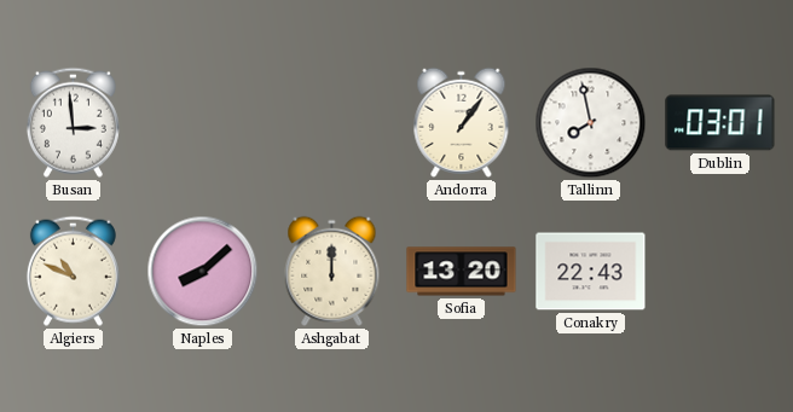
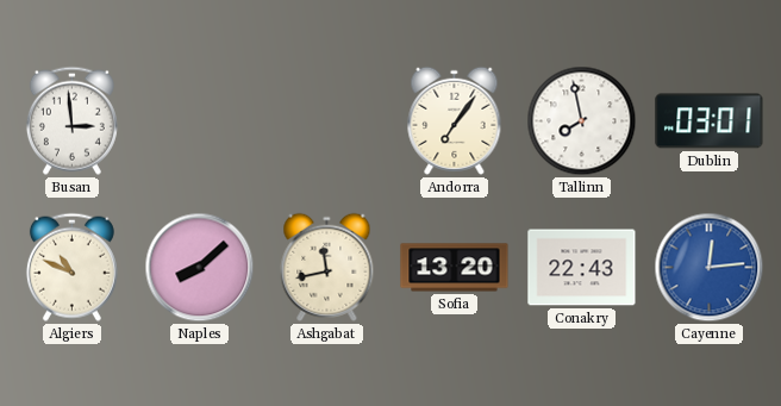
Andorra: 1:06 -> 7:06
Ashgabat: 12:00 -> 11:43
Cayenne: none -> 12:14
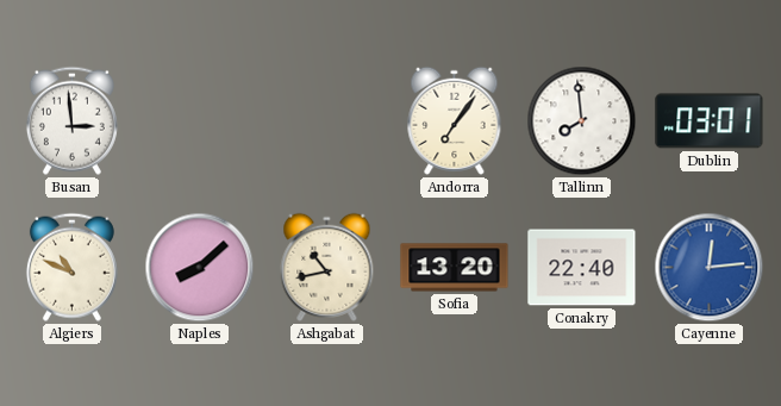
Tallinn: 7:58 -> 7:59
Ashgabat: 11:43 -> 10:43
Conakry: 22:43 -> 22:40
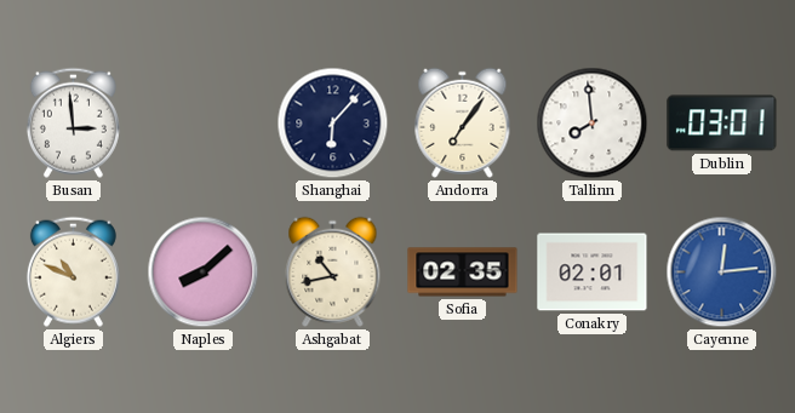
Shanghai: none -> 6:07
Sofia: 13:20 -> 02:35
Conakry: 22:40 -> 02:01
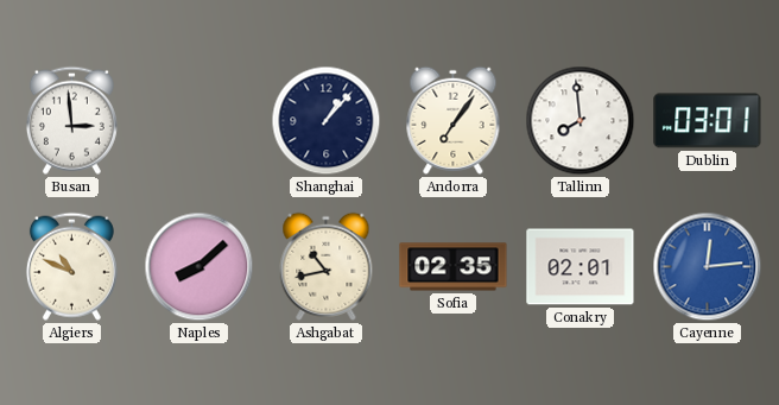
Shanghai: 6:07 -> 1:07
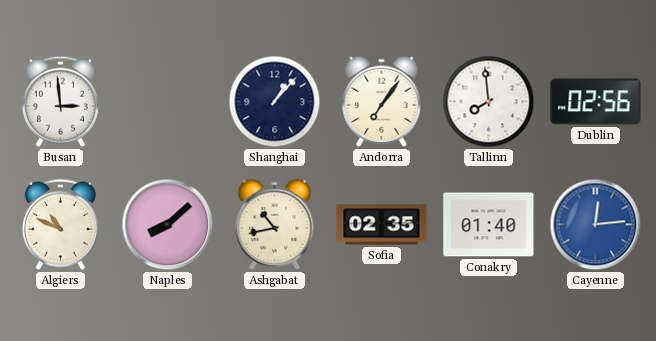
Dublin: 03:01 -> 02:56
Conakry: 02:01 -> 01:40
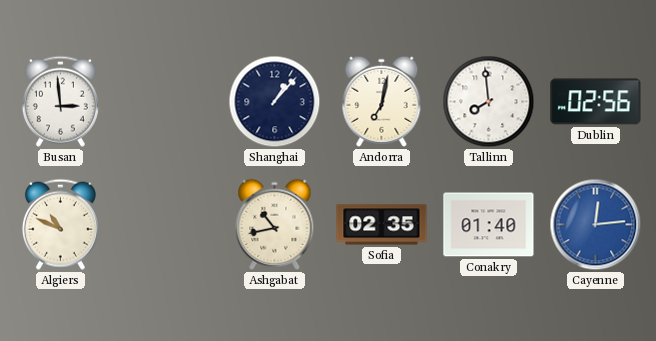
Andorra: 7:06 -> 7:02
Naples: 8:08 -> none
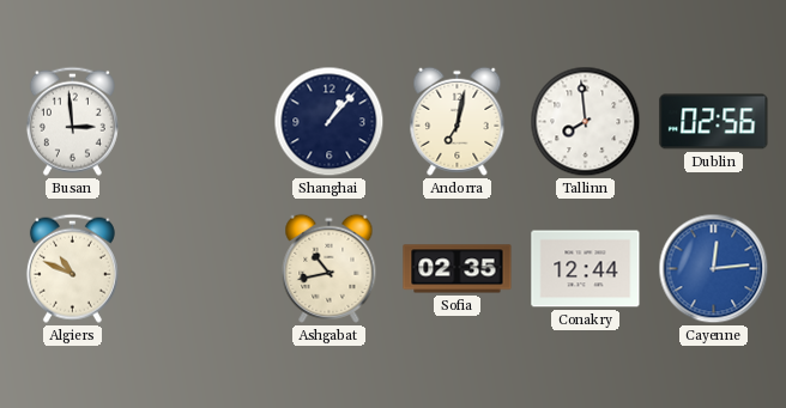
Conakry: 01:40 -> 12:44
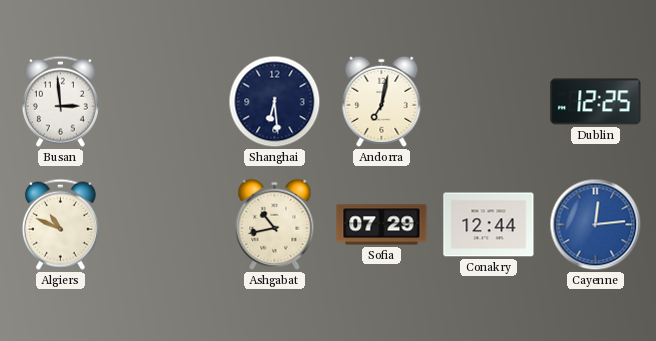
Shanghai: 1:07 -> 6:29
Tallinn: 7:59 -> none
Dublin: 02:56 -> 12:25
Sofia: 02:35 -> 07:29
